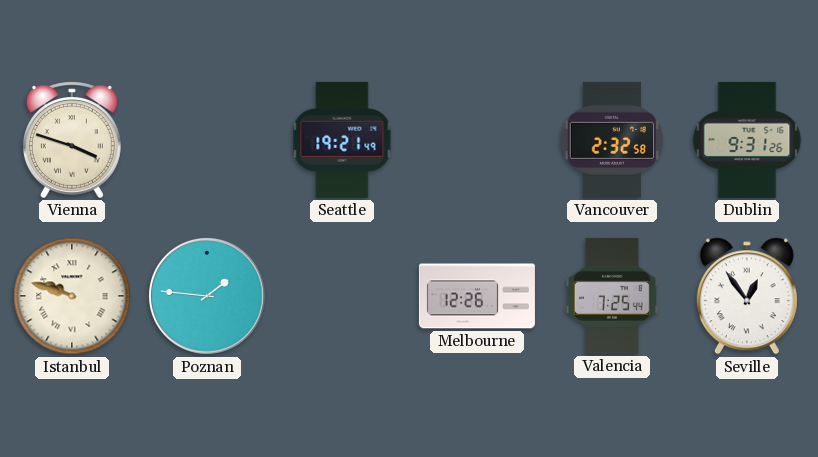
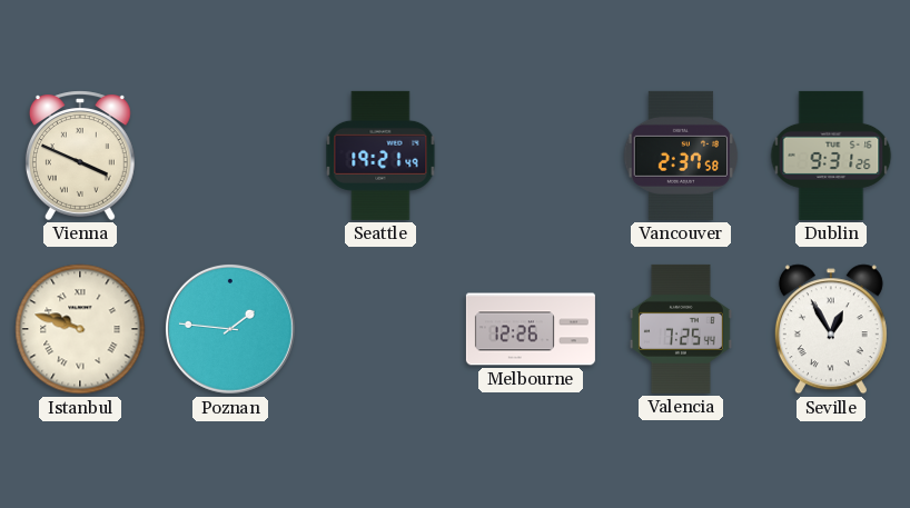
Vienna: 3:48 -> 3:49
Vancouver: 2:32 -> 2:37
Seville: 12:54 -> 12:55
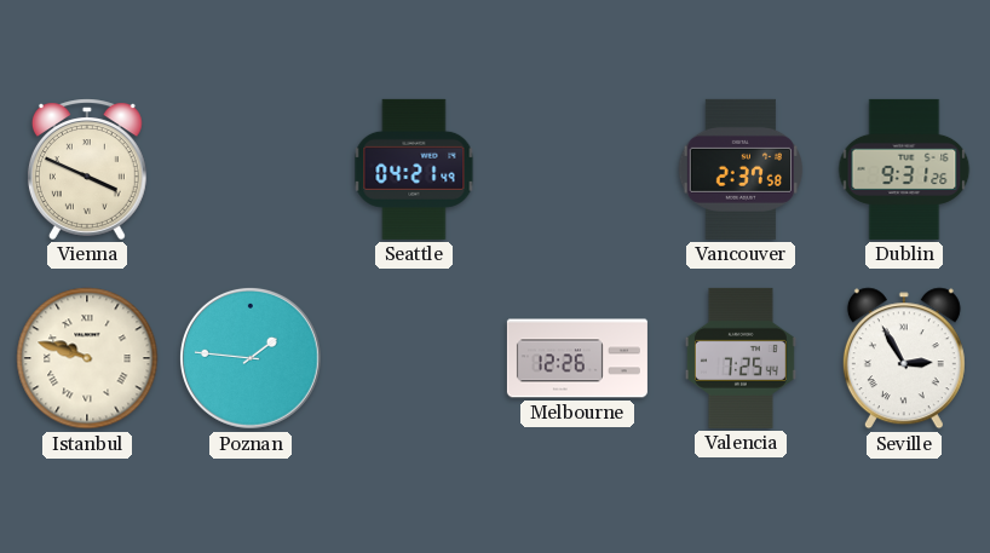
Seattle: 19:21 -> 04:21
Seville: 12:55 -> 2:55
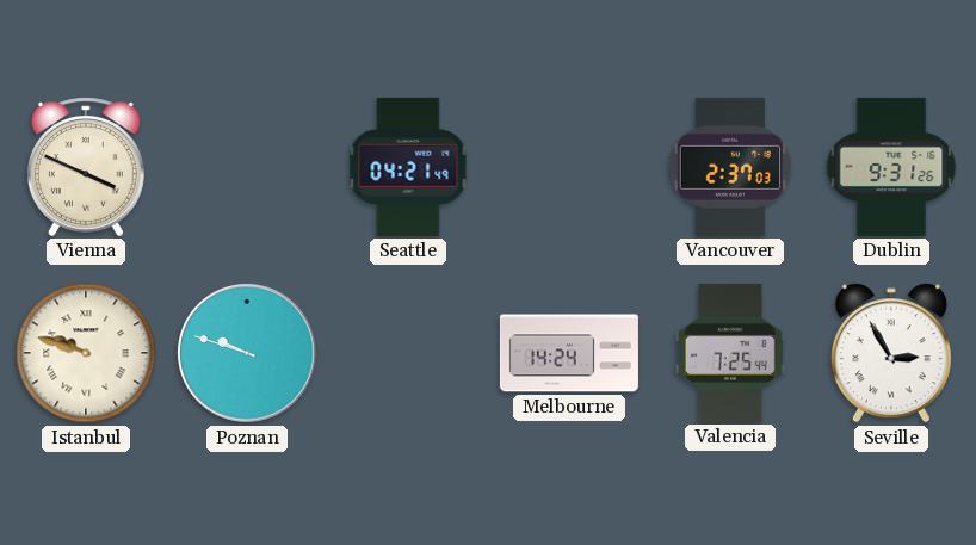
Vancouver: 2:37:58 -> 2:37:03
Poznan: 1:46 -> 9:48
Melbourne: 12:26 -> 14:24
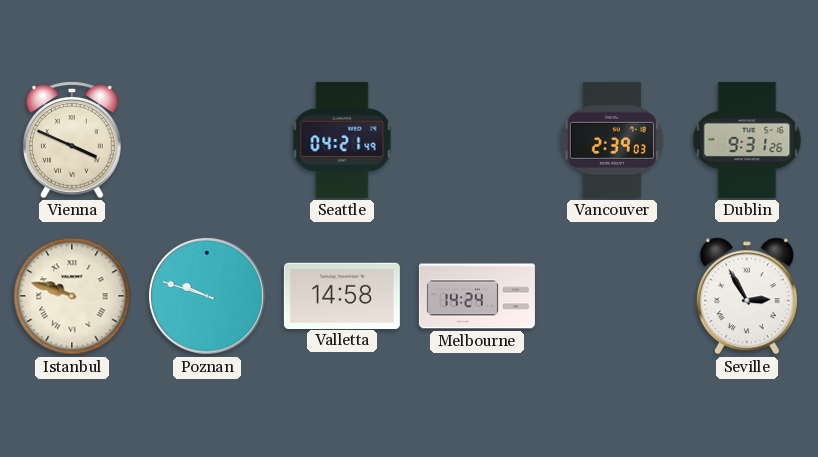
Vancouver: 2:37 -> 2:39
Valletta: none -> 14:58
Valencia: 7:25 -> none
